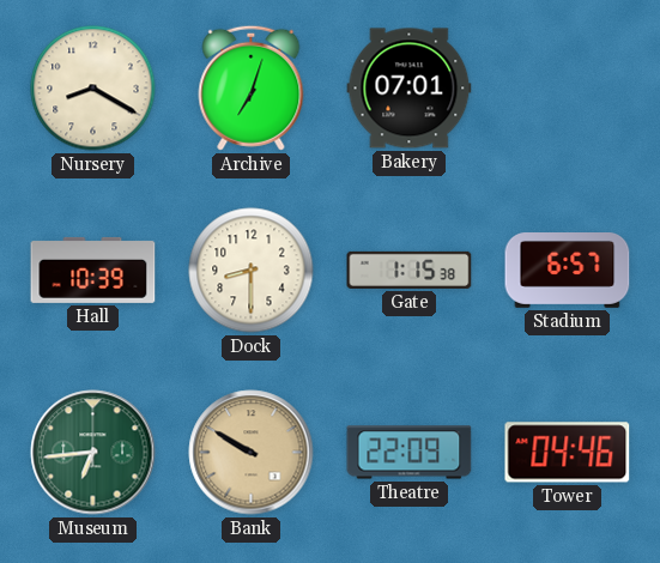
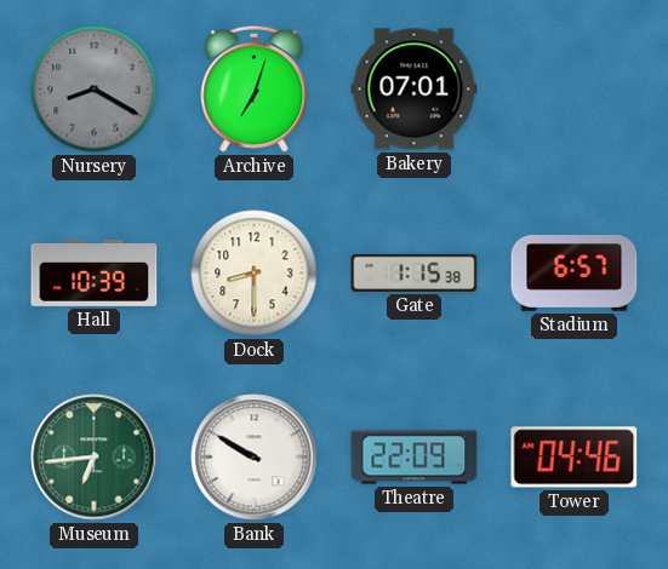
Nursery dial: cream -> grey
Bank dial: champagne -> white
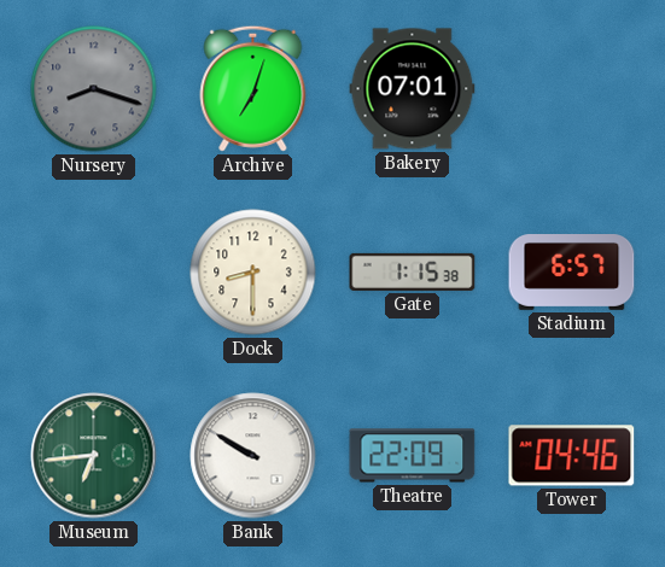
Nursery: 8:20 -> 8:18
Hall: 10:39 -> none
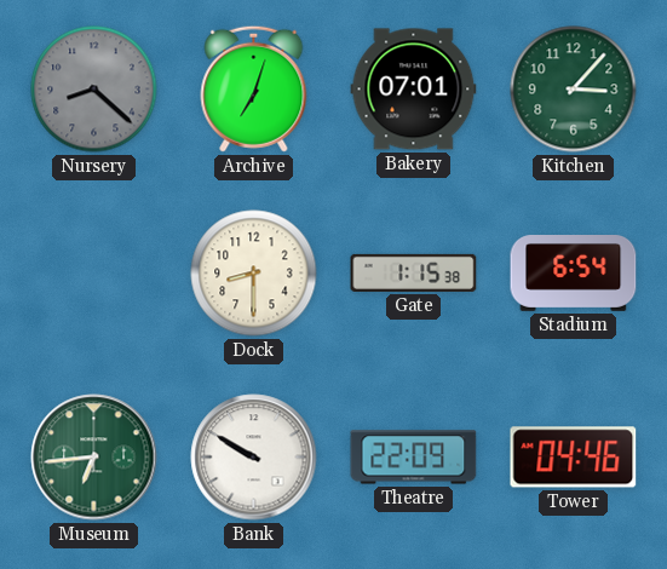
Nursery: 8:18 -> 8:22
Kitchen: none -> 3:07
Stadium: 6:57 -> 6:54
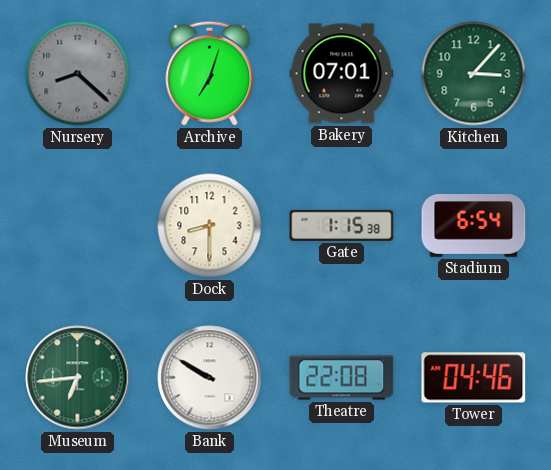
Theatre: 22:09 -> 22:08
